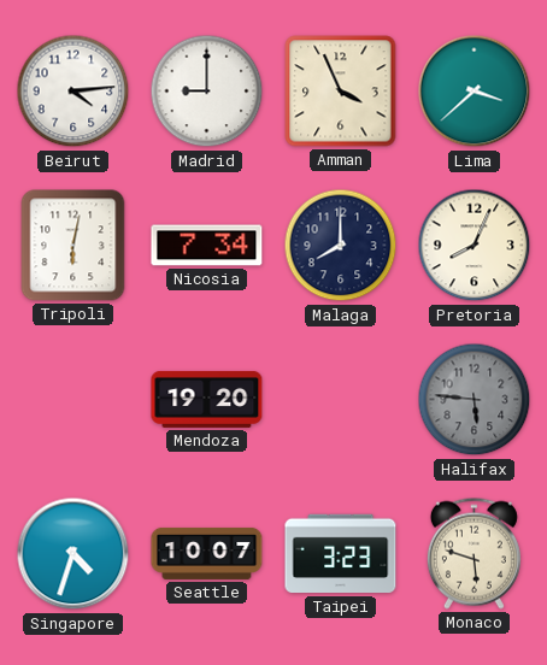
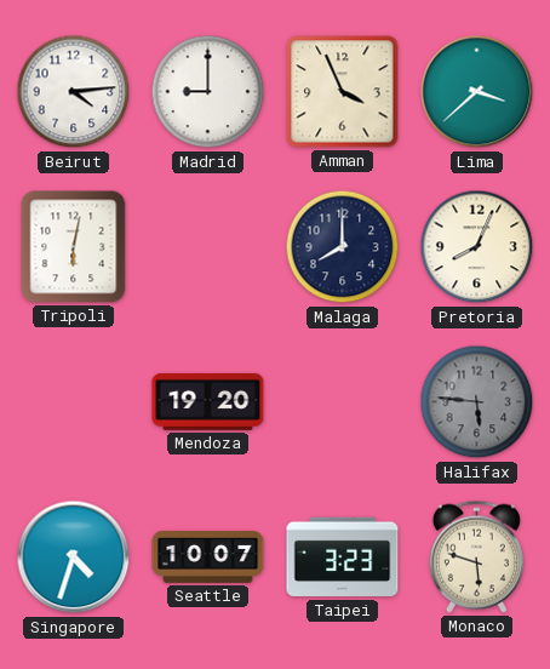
Nicosia: 7:34 -> none
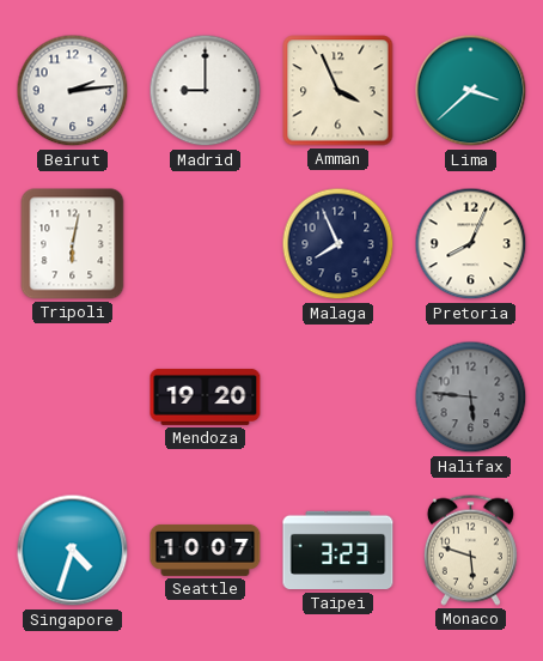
Beirut: 4:14 -> 2:14
Malaga: 8:00 -> 7:56
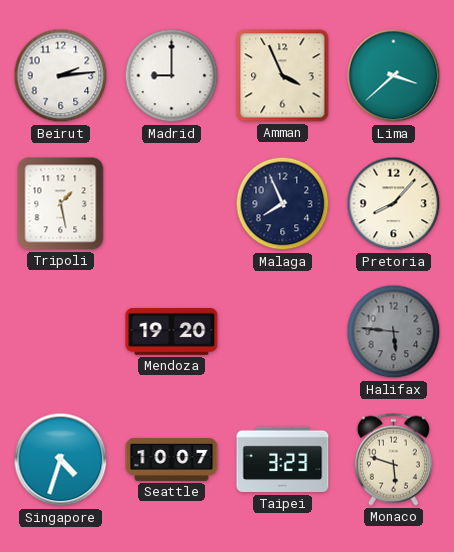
Tripoli: 6:02 -> 1:28
Pretoria: 8:04 -> 8:07
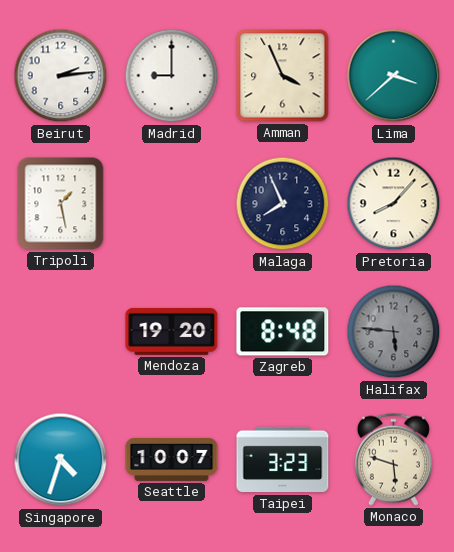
Zagreb: none -> 8:48
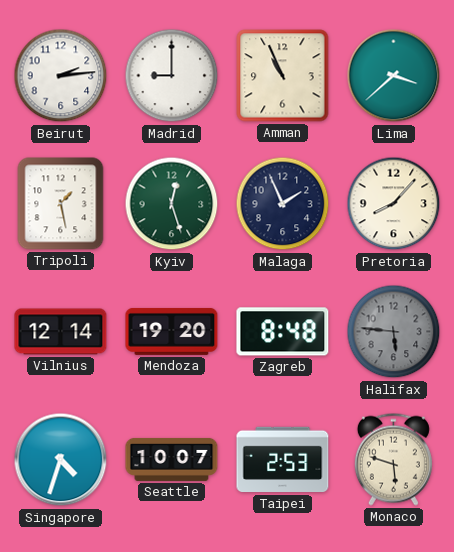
Amman: 3:56 -> 10:56
Kyiv: none -> 12:27
Malaga: 7:56 -> 1:56
Vilnius: none -> 12:14
Taipei: 3:23 -> 2:53
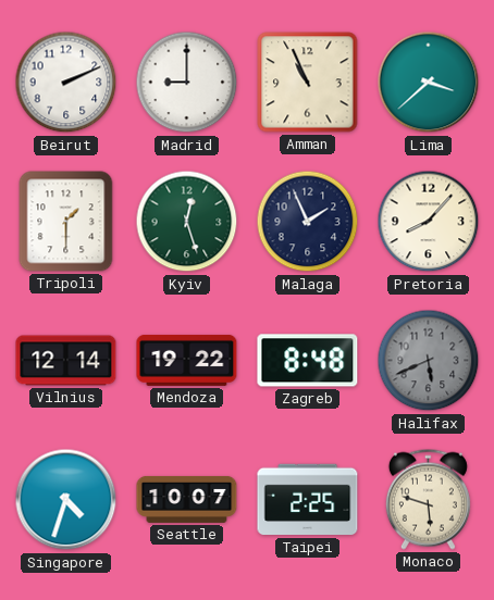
Beirut: 2:14 -> 2:11
Tripoli: 1:28 -> 1:30
Mendoza: 19:20 -> 19:22
Halifax: 5:46 -> 5:41
Taipei: 2:53 -> 2:25
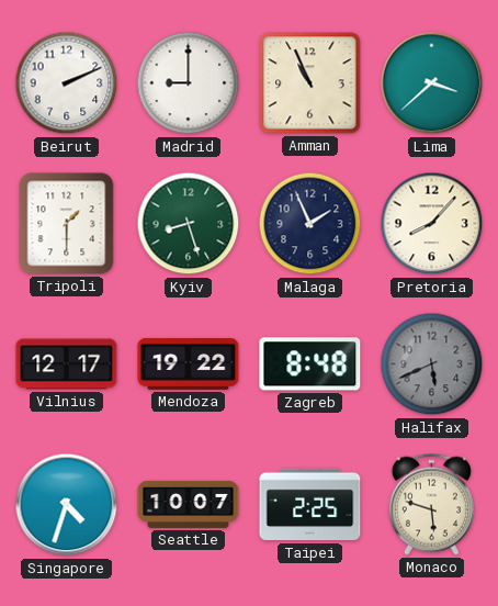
Kyiv: 12:27 -> 8:27
Vilnius: 12:14 -> 12:17
